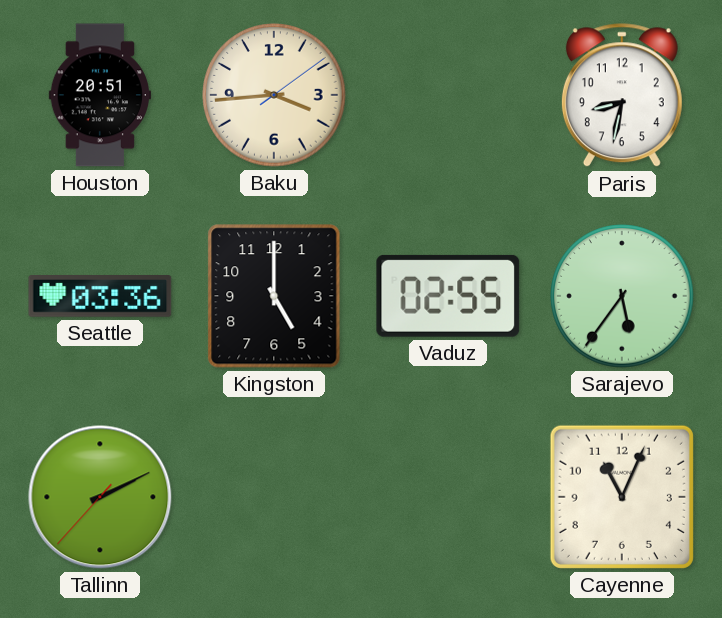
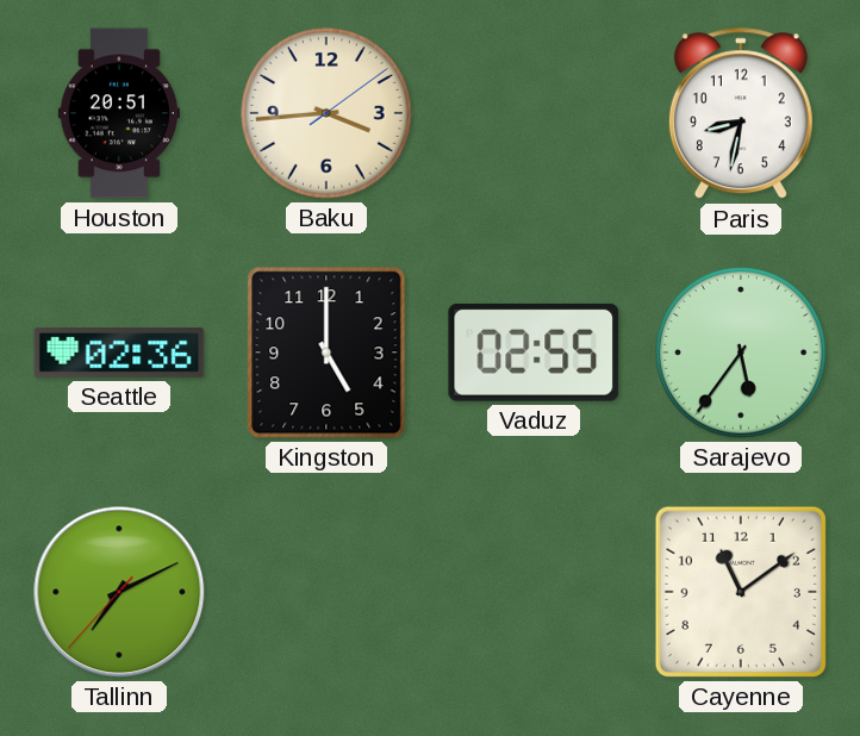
Seattle: 03:36 -> 02:36
Tallinn: 2:10 -> 7:10
Cayenne: 11:04 -> 11:09
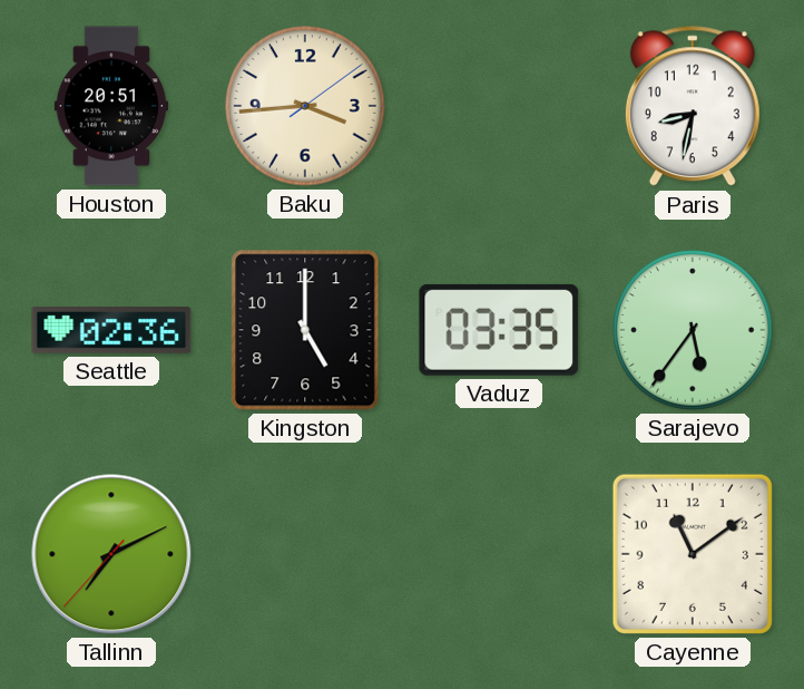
Vaduz: 02:55 -> 03:35
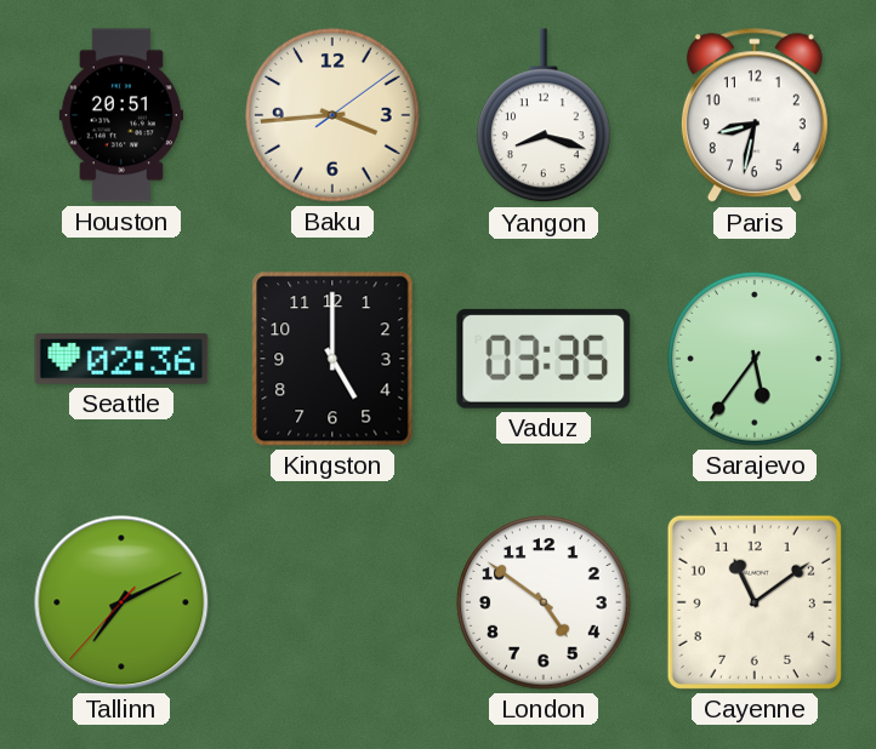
Yangon: none -> 8:18
London: none -> 4:51
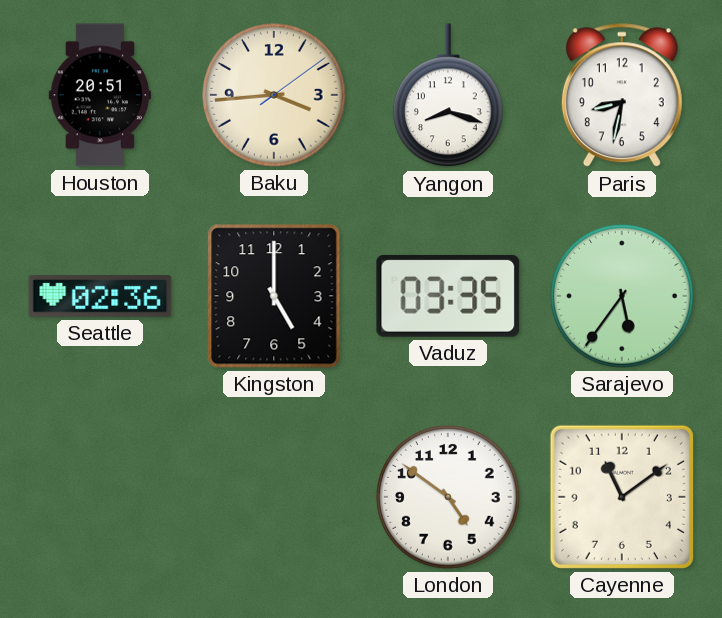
Tallinn: 7:10 -> none
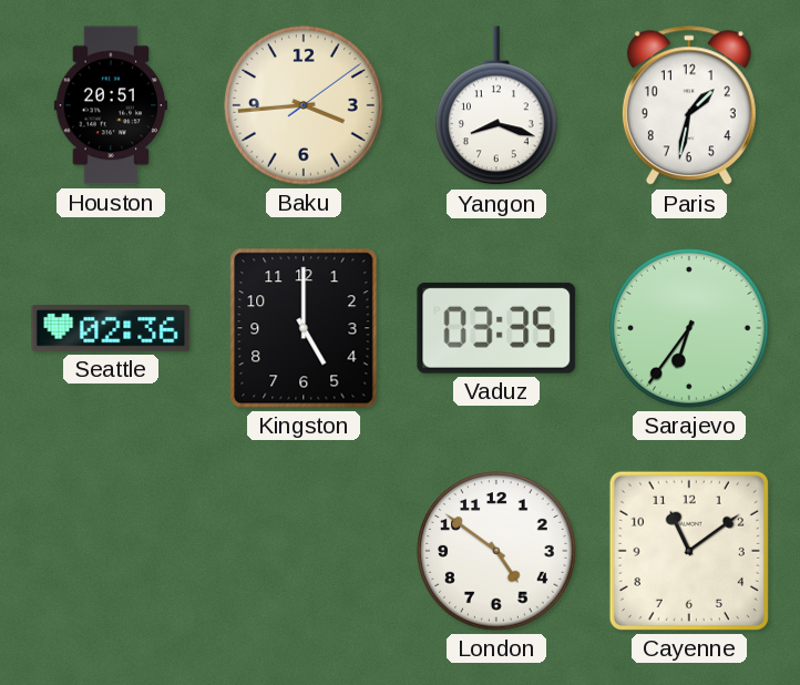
Paris: 8:32 -> 1:32
Sarajevo: 5:36 -> 6:36
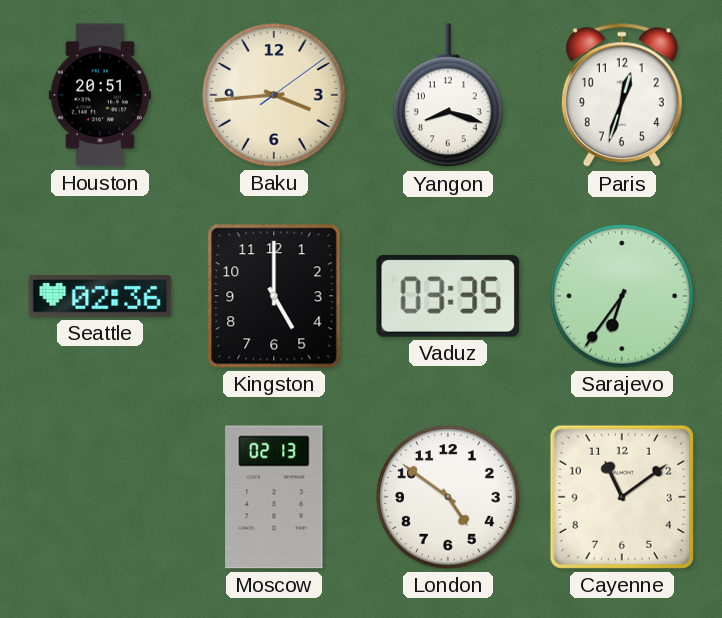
Paris: 1:32 -> 12:33
Moscow: none -> 02:13
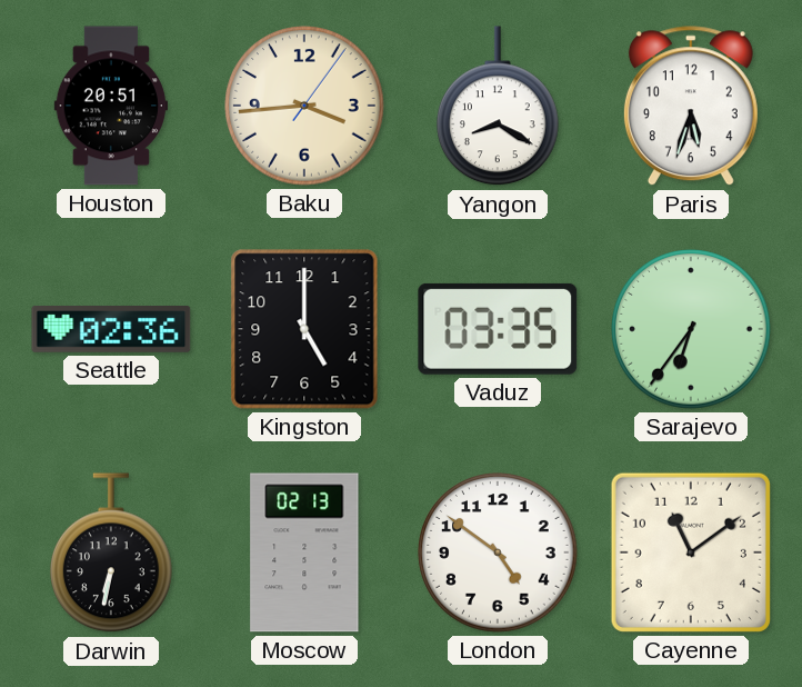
Baku: 3:44:09 -> 3:44:06
Yangon: 8:18 -> 8:20
Paris: 12:33 -> 5:33
Darwin: none -> 6:32
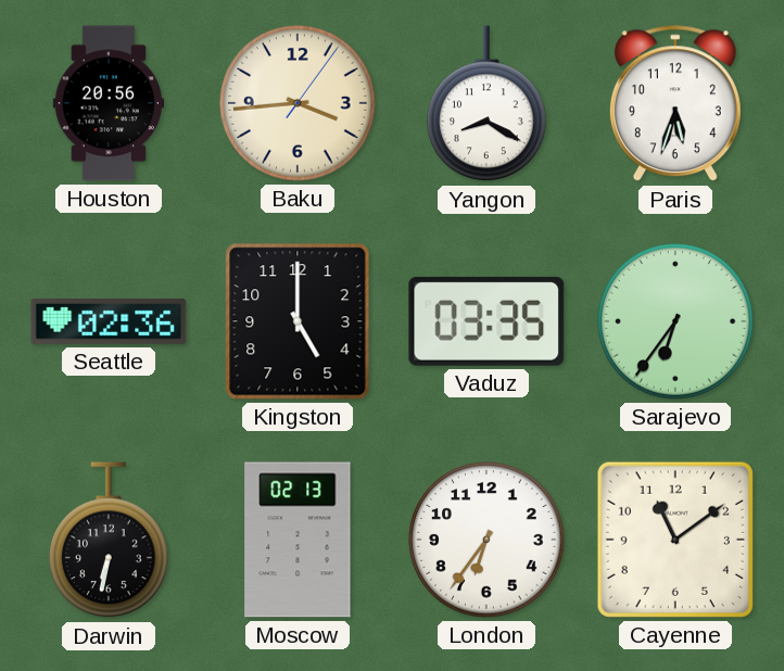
Houston: 20:51 -> 20:56
London: 4:51 -> 6:36
